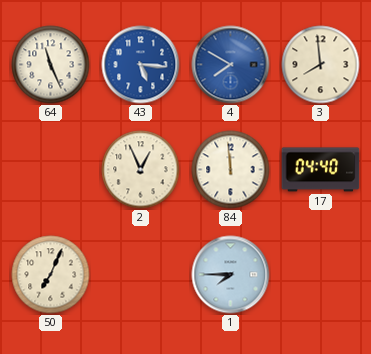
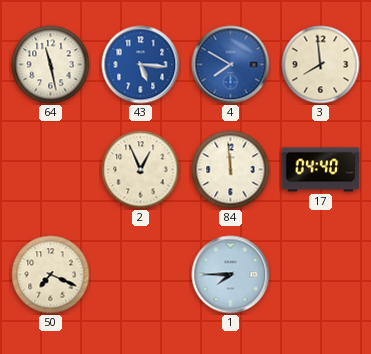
64: 11:26 -> 11:28
50: 7:04 -> 7:19
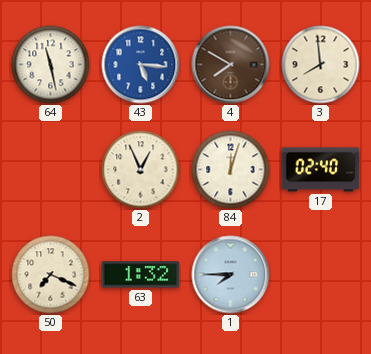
4 dial: blue -> brown
84: 11:59 -> 12:03
17: 04:40 -> 02:40
63: none -> 1:32
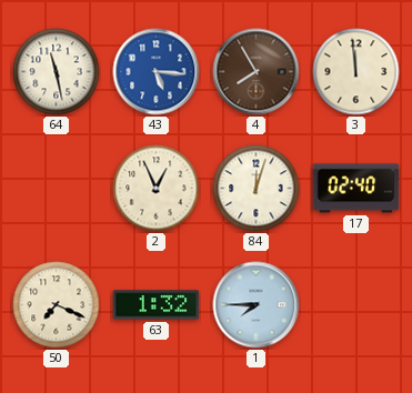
4: 7:50 -> 7:55
3: 7:59 -> 11:59
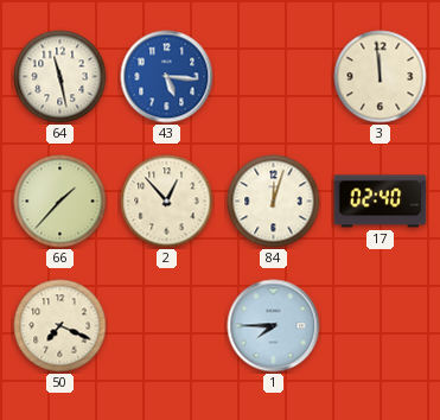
4: 7:55 -> none
66: none -> 1:37
2: 12:56 -> 12:53
63: 1:32 -> none
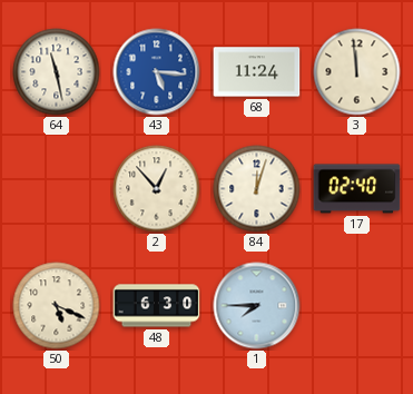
68: none -> 11:24
66: 1:37 -> none
50: 7:19 -> 5:19
48: none -> 6:30
